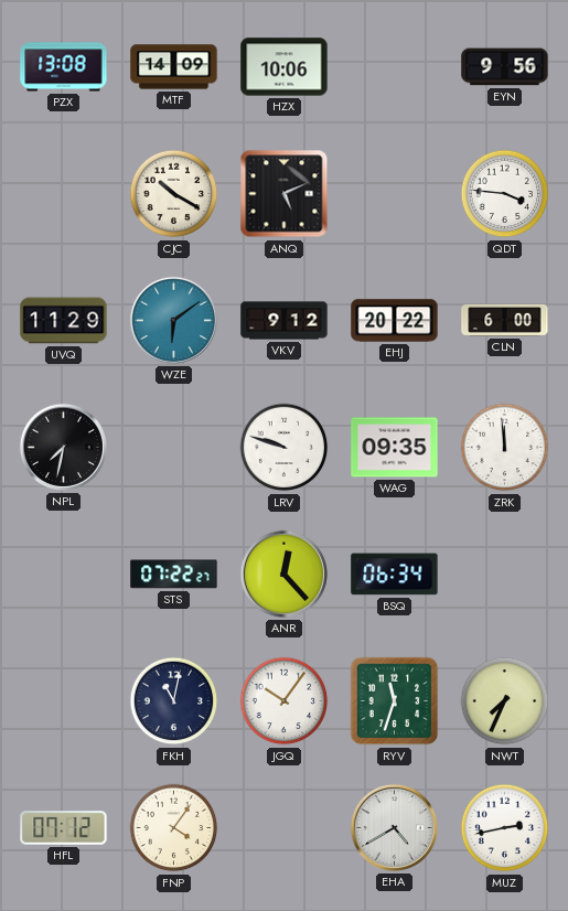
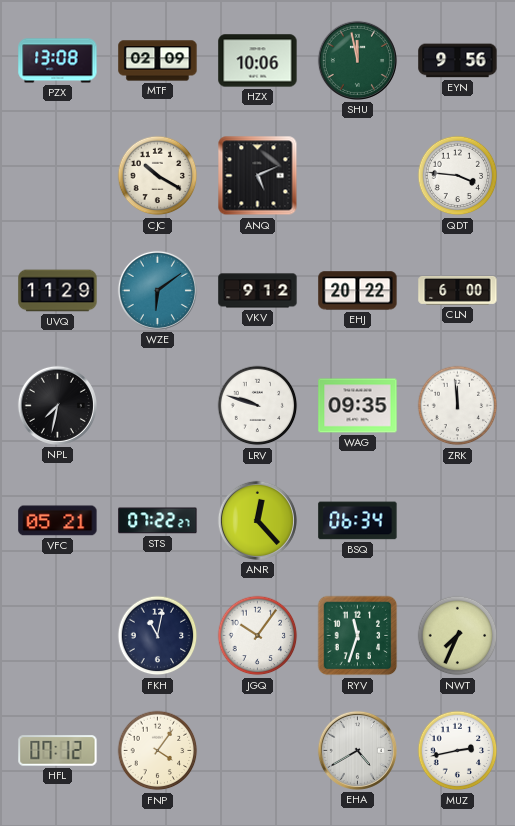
MTF: 14:09 -> 02:09
SHU: none -> 11:58
VFC: none -> 05:21
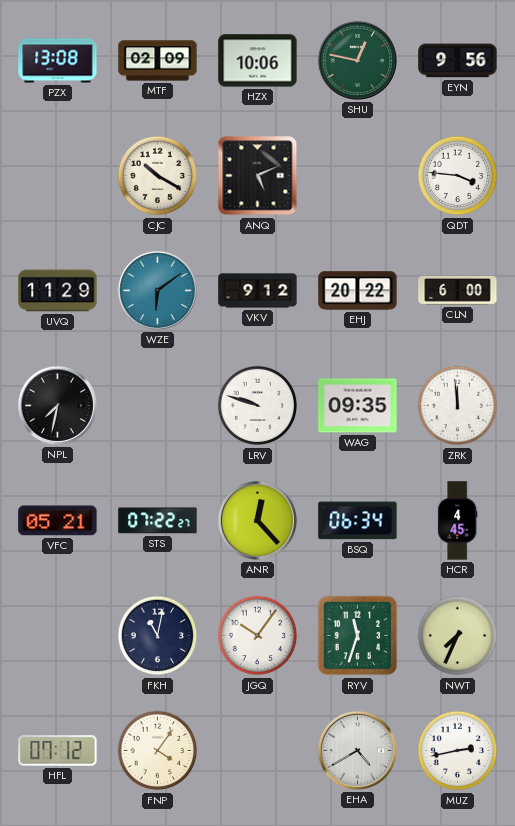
SHU: 11:58 -> 12:47
HCR: none -> 4:45
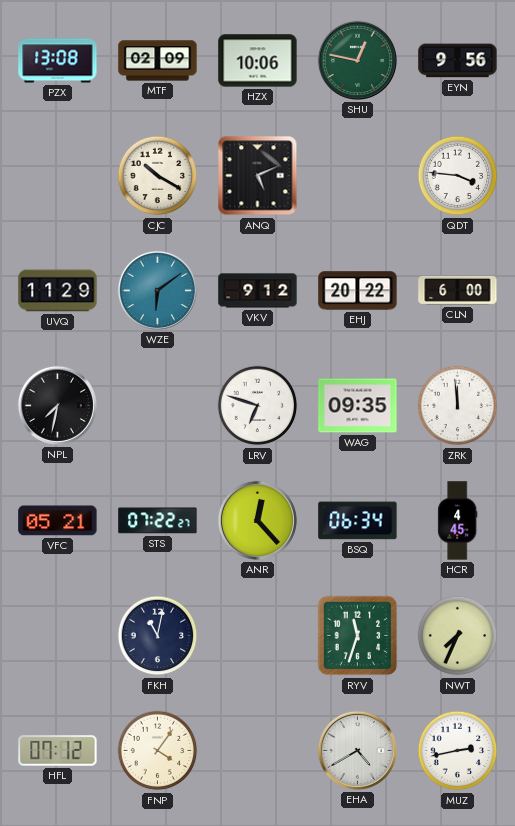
LRV: 9:48 -> 6:48
JGQ: 10:06 -> none
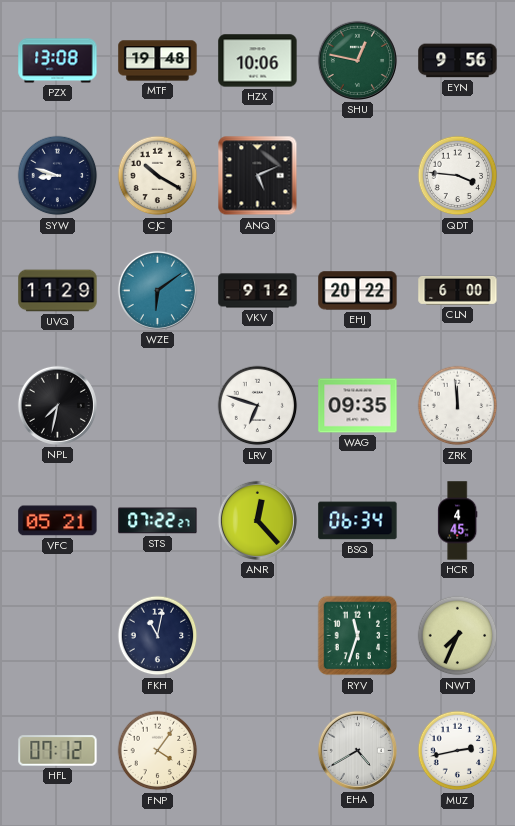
MTF: 02:09 -> 19:48
SYW: none -> 8:48
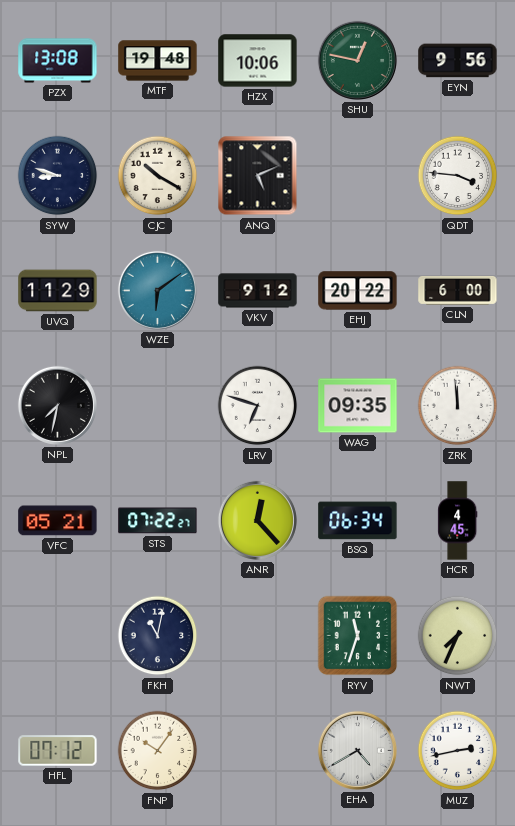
FNP: 4:06 -> 10:06
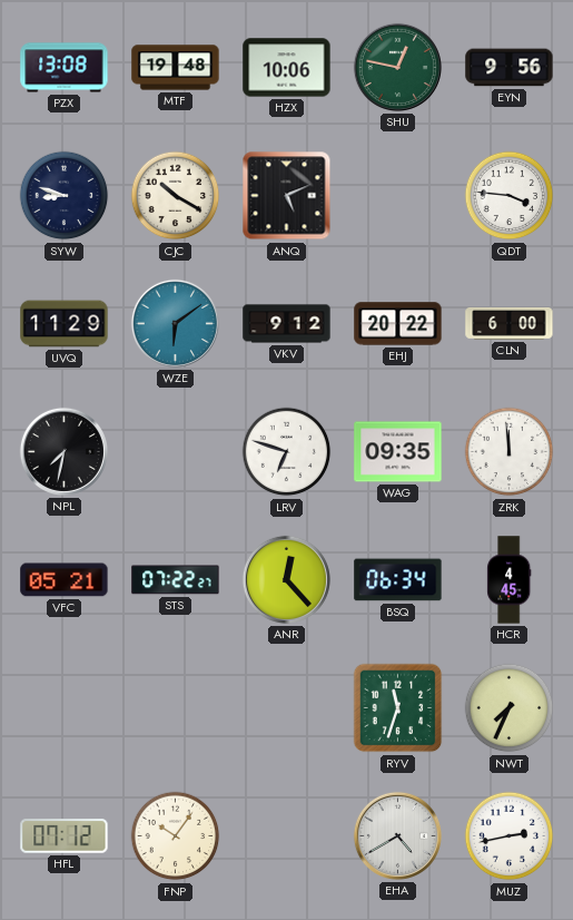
FKH: 11:02 -> none
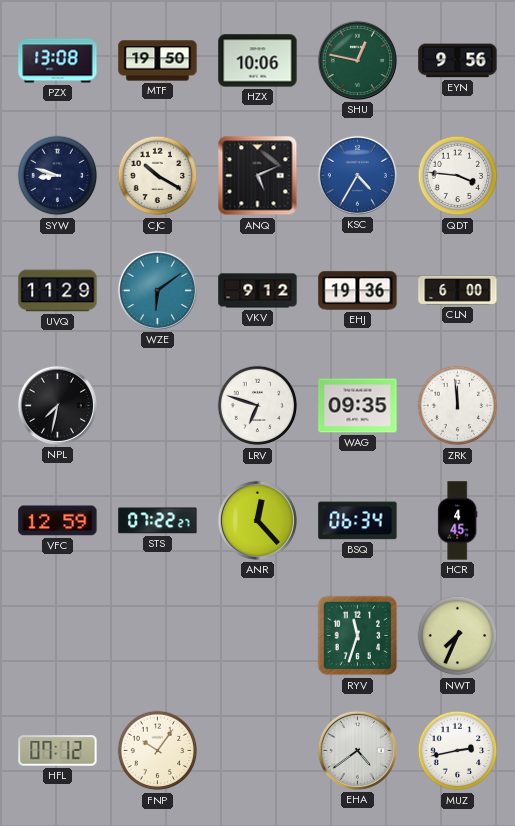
MTF: 19:48 -> 19:50
KSC: none -> 4:35
EHJ: 20:22 -> 19:36
VFC: 05:21 -> 12:59
EHA: 4:40 -> 4:39
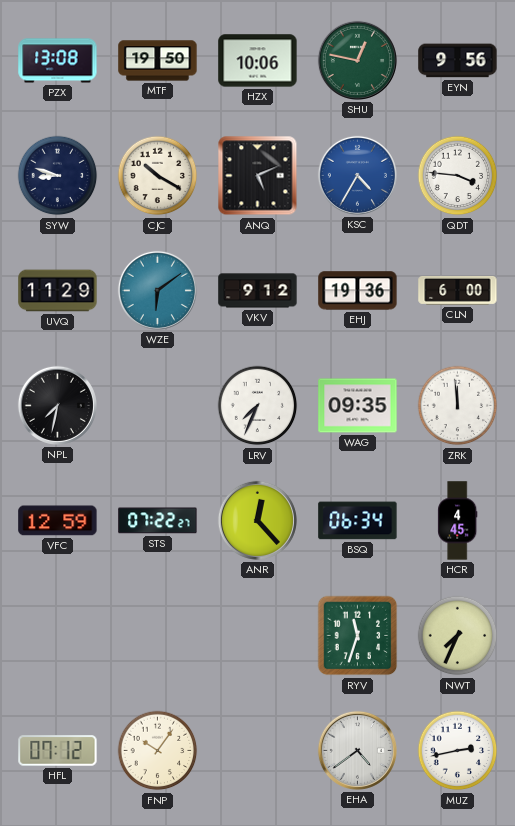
LRV: 6:48 -> 7:34
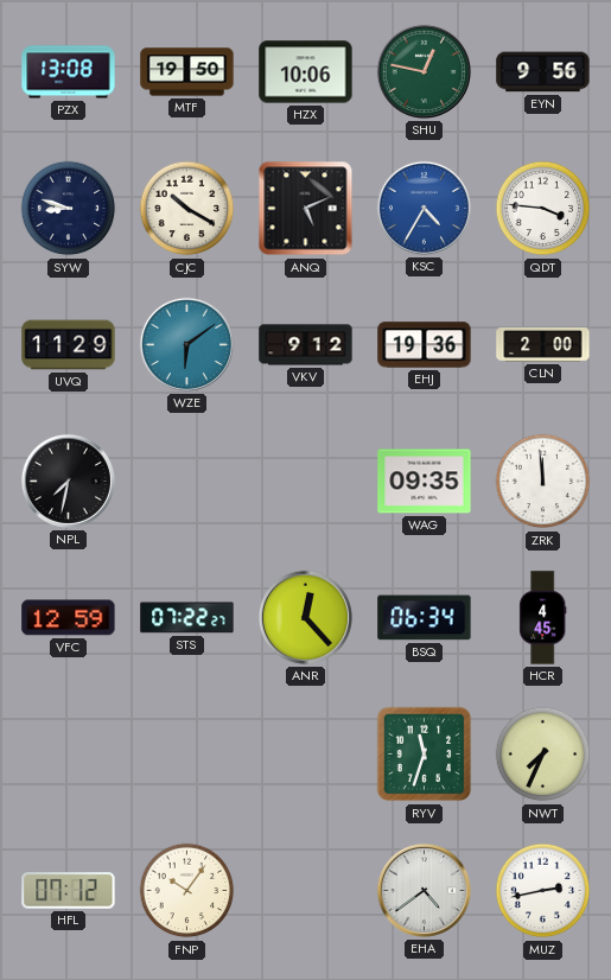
CLN: 6:00 -> 2:00
LRV: 7:34 -> none
